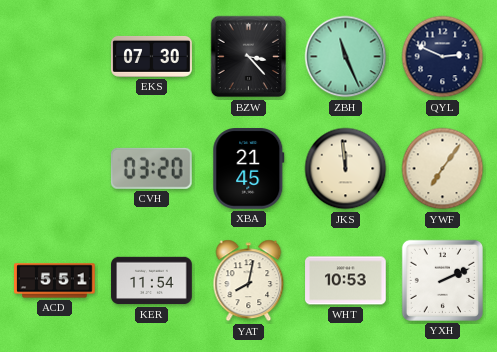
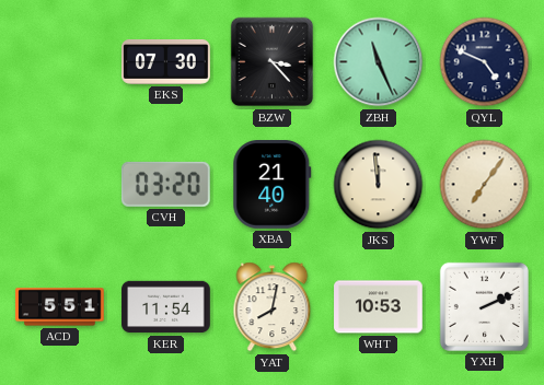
QYL: 2:49 -> 4:49
XBA: 21:45 -> 21:40
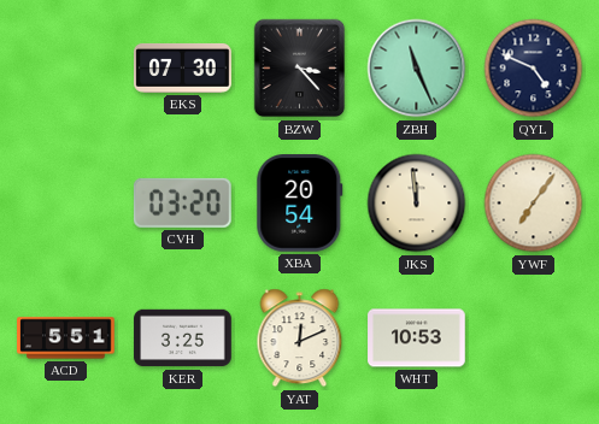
XBA: 21:40 -> 20:54
KER: 11:54 -> 3:25
YAT: 8:02 -> 12:11
YXH: 2:11 -> none
